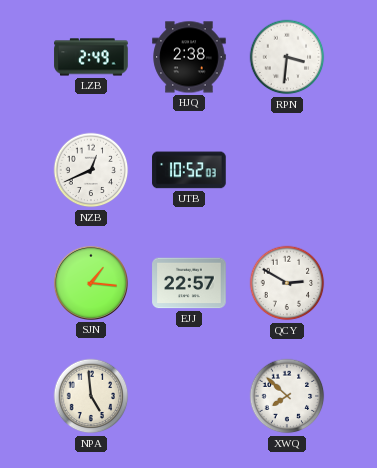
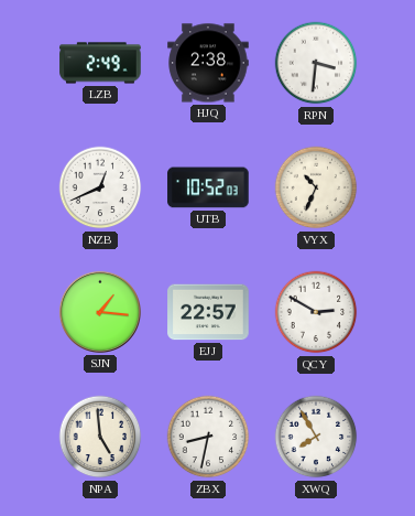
VYX: none -> 10:34
ZBX: none -> 8:32
XWQ: 7:52 -> 7:55
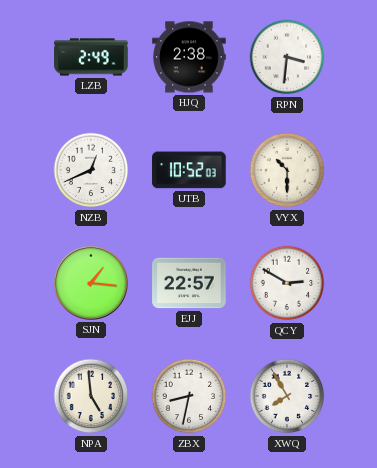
VYX: 10:34 -> 10:30
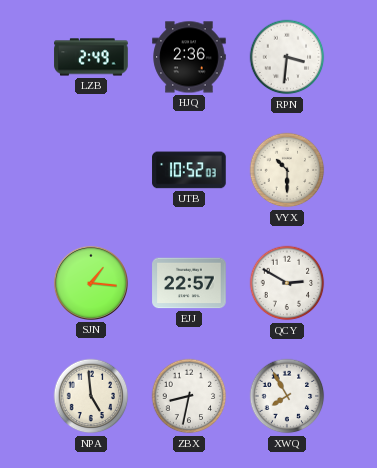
HJQ: 2:38 -> 2:36
NZB: 12:41 -> none
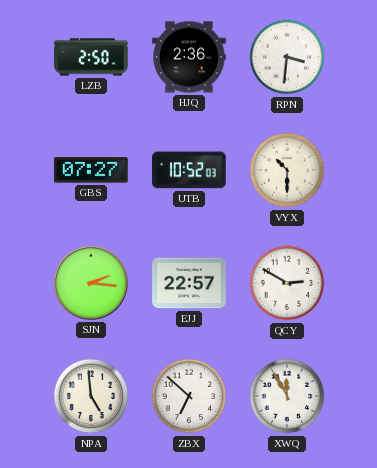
LZB: 2:49 -> 2:50
GBS: none -> 07:27
SJN: 1:16 -> 2:16
ZBX: 8:32 -> 6:52
XWQ: 7:55 -> 11:55
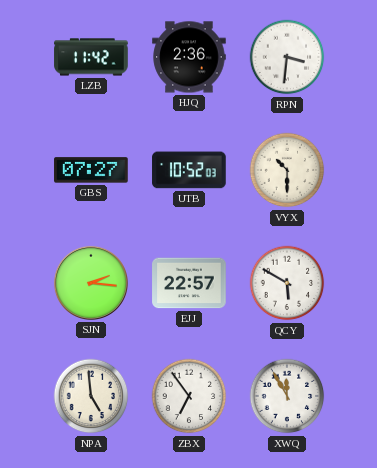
LZB: 2:50 -> 11:42
QCY: 2:50 -> 5:50
ZBX: 6:52 -> 6:54
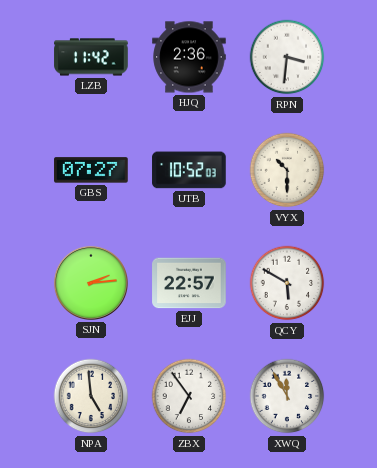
SJN: 2:16 -> 2:14
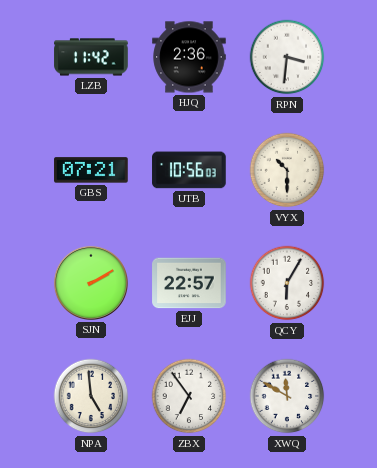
GBS: 07:27 -> 07:21
UTB: 10:52 -> 10:56
SJN: 2:14 -> 2:10
QCY: 5:50 -> 6:05
XWQ: 11:55 -> 11:50
